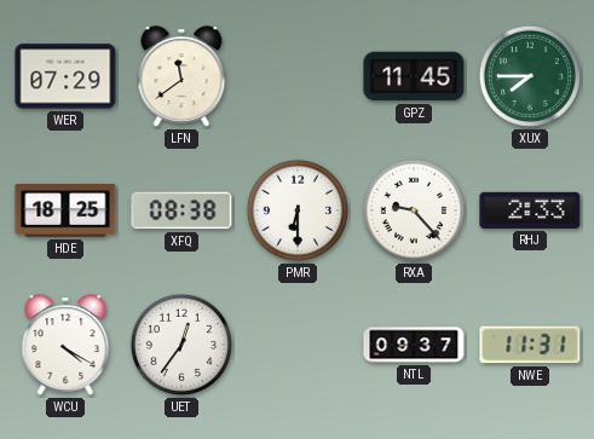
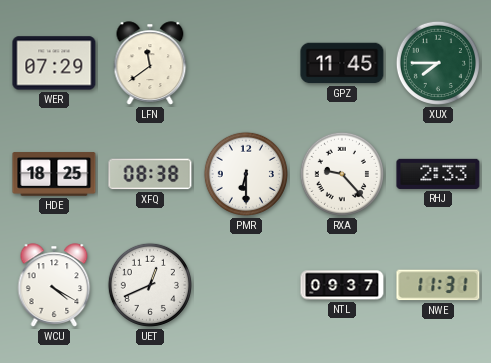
UET: 12:36 -> 12:41
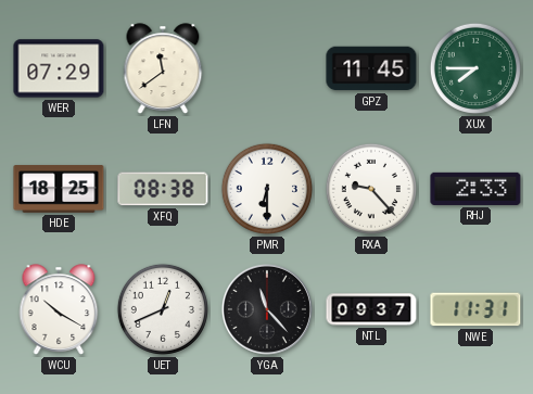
WCU: 4:20 -> 10:20
YGA: none -> 11:23
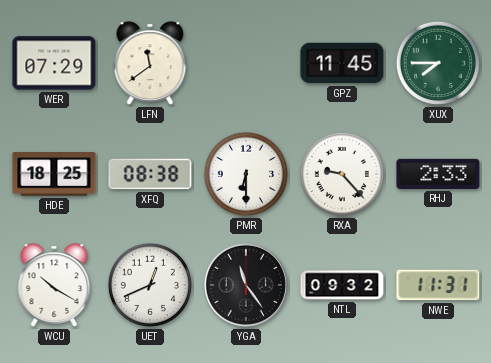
YGA: 11:23 -> 11:24
NTL: 09:37 -> 09:32
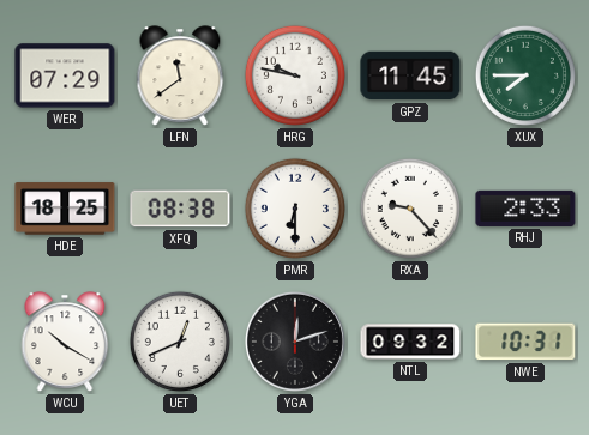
HRG: none -> 9:47
YGA: 11:24 -> 12:12
NWE: 11:31 -> 10:31
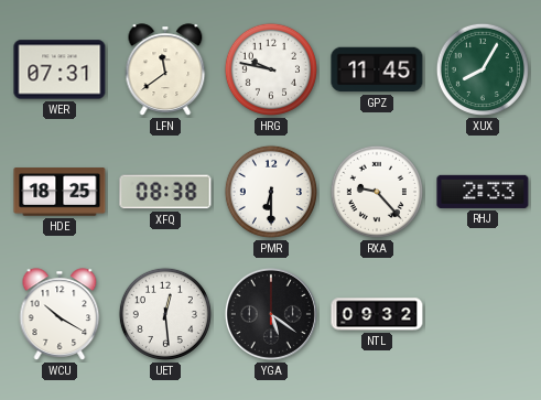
WER: 07:29 -> 07:31
XUX: 7:45 -> 8:05
UET: 12:41 -> 12:29
YGA: 12:12 -> 5:21
NWE: 10:31 -> none
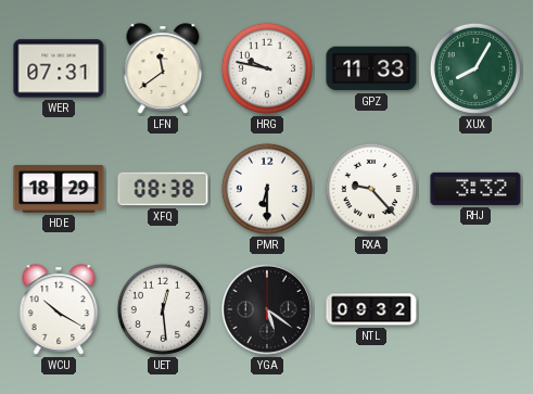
GPZ: 11:45 -> 11:33
HDE: 18:25 -> 18:29
RHJ: 2:33 -> 3:32
